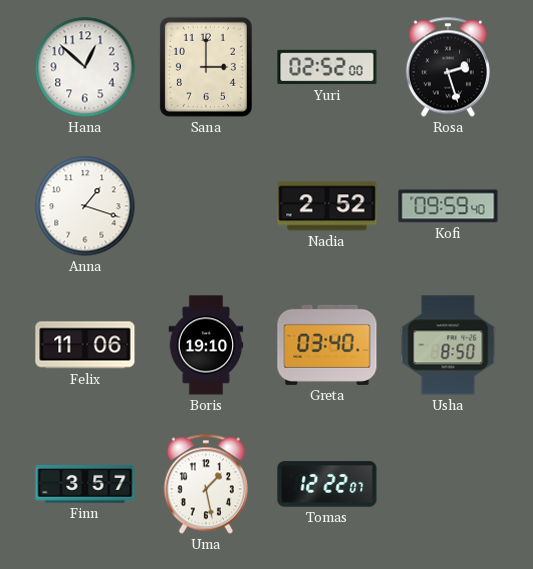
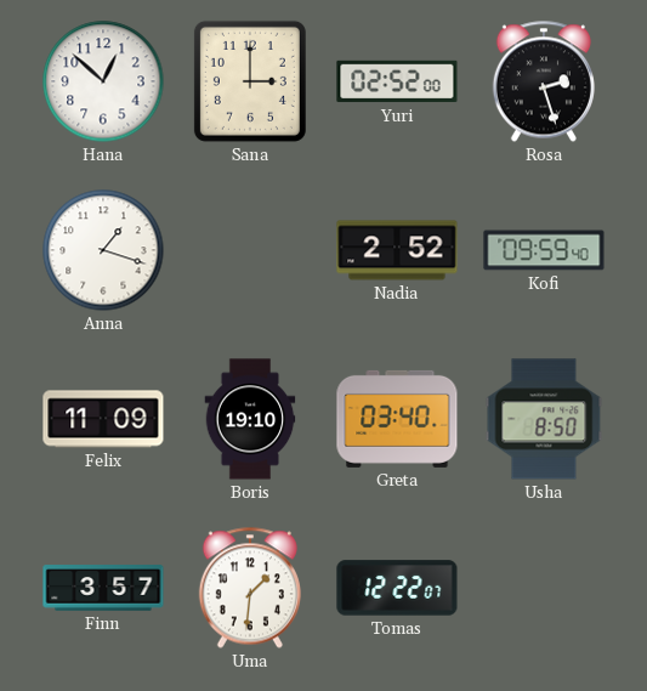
Felix: 11:06 -> 11:09
Uma: 1:28 -> 1:31
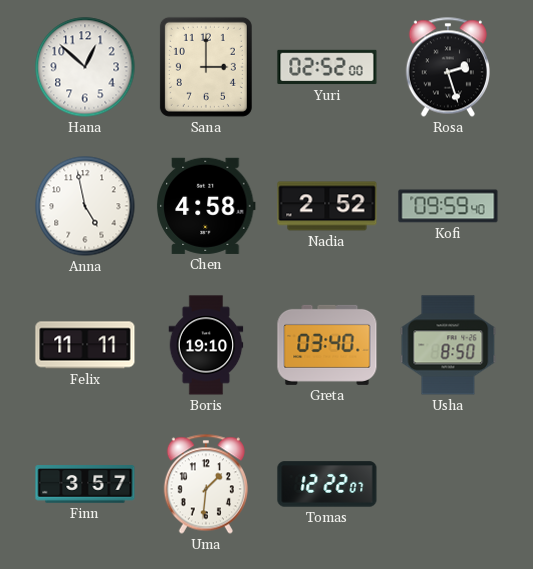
Anna: 1:18 -> 4:58
Chen: none -> 4:58
Felix: 11:09 -> 11:11
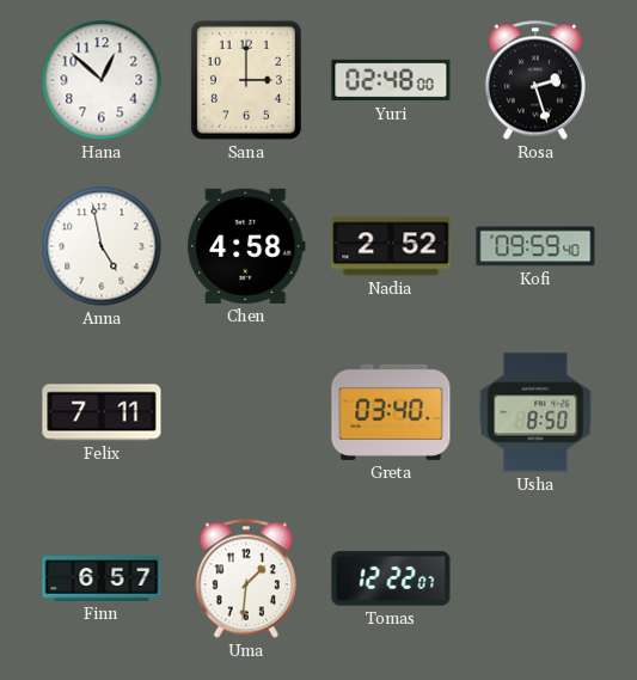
Yuri: 02:52 -> 02:48
Felix: 11:11 -> 7:11
Boris: 19:10 -> none
Finn: 3:57 -> 6:57
